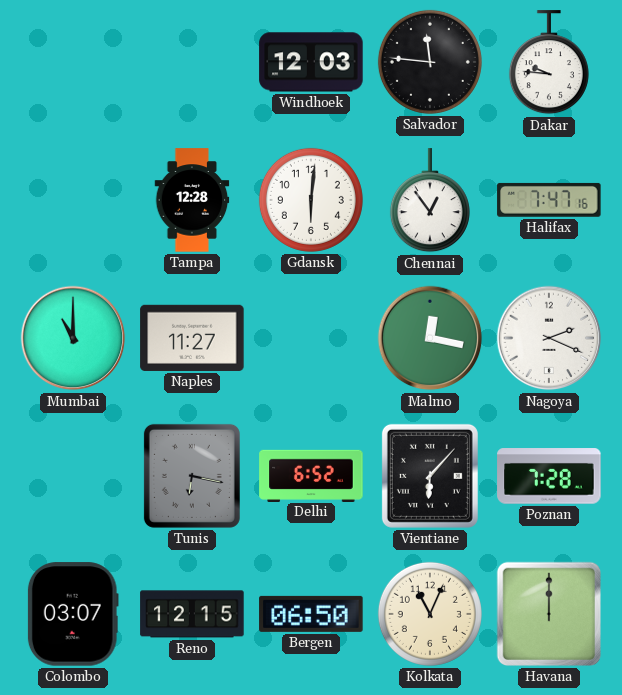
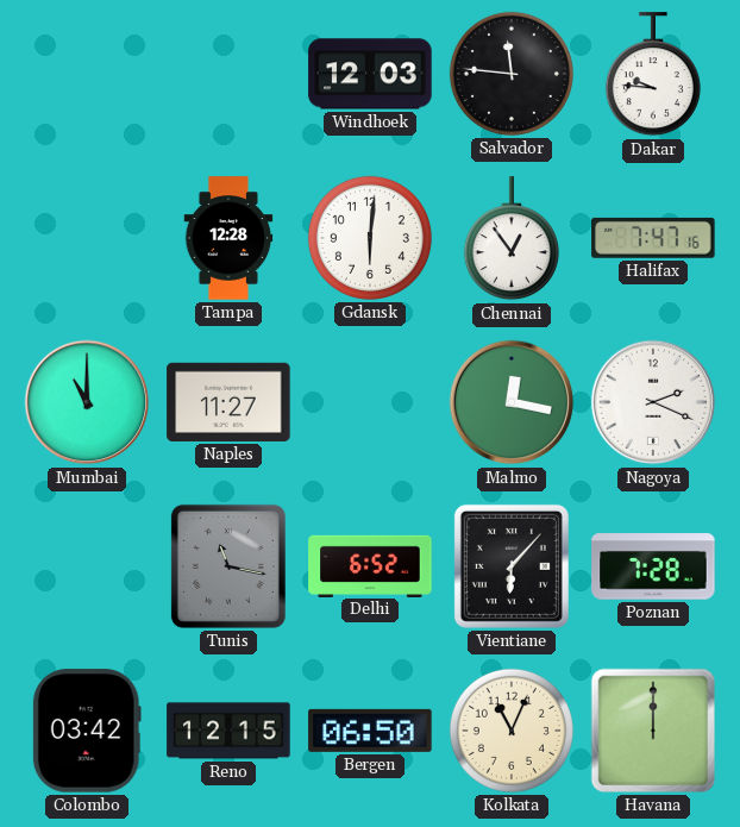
Tunis: 6:17 -> 11:17
Colombo: 03:07 -> 03:42
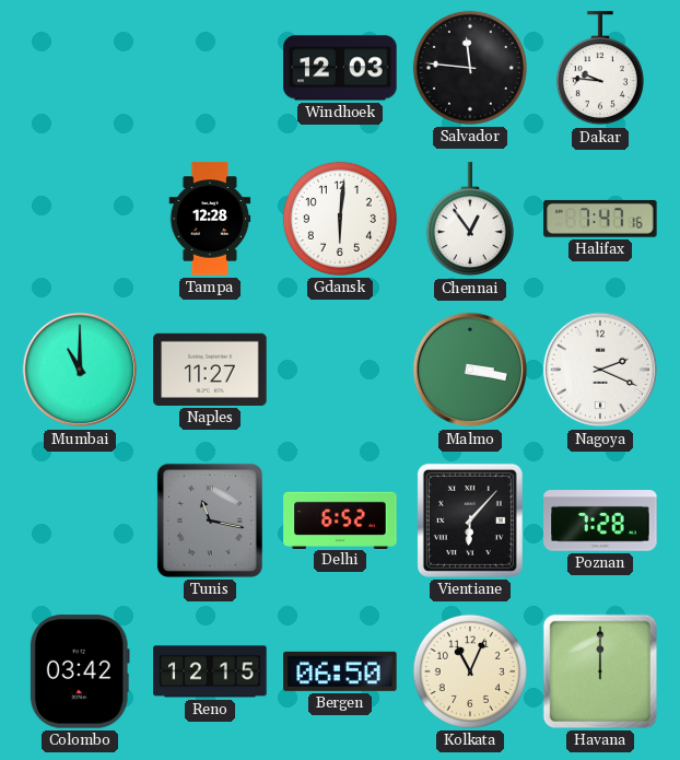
Malmo: 12:17 -> 3:17
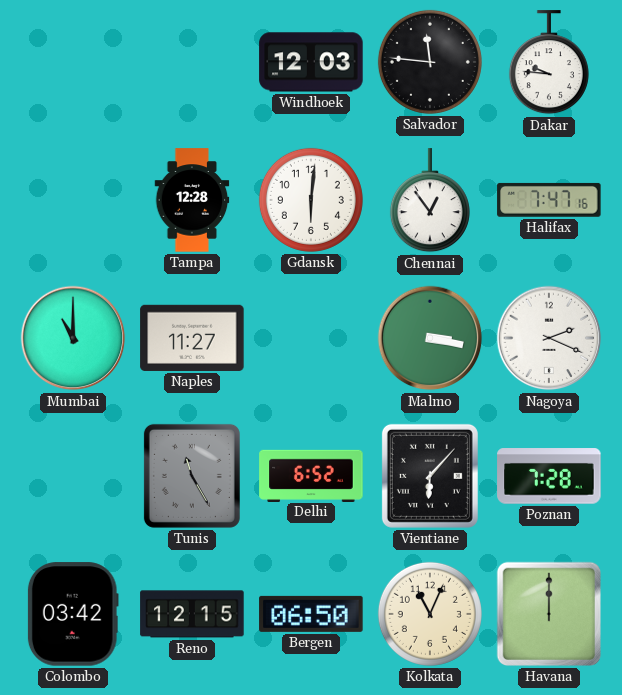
Tunis: 11:17 -> 11:25
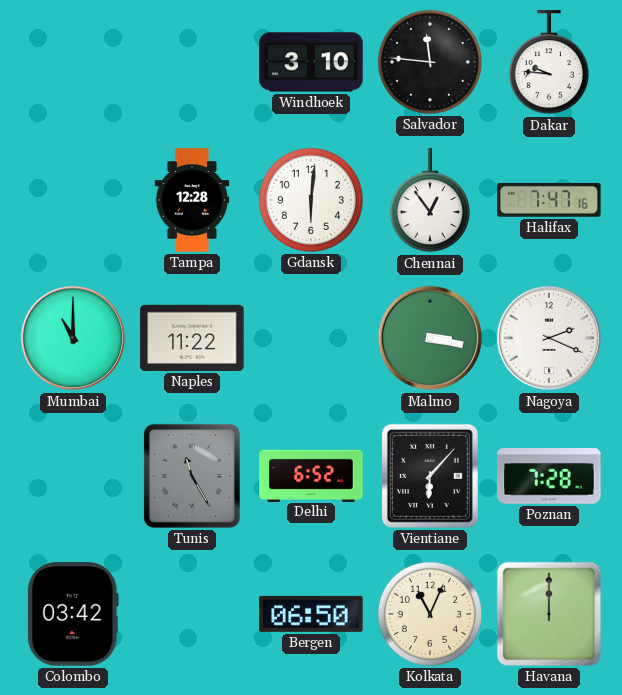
Windhoek: 12:03 -> 3:10
Naples: 11:27 -> 11:22
Reno: 12:15 -> none
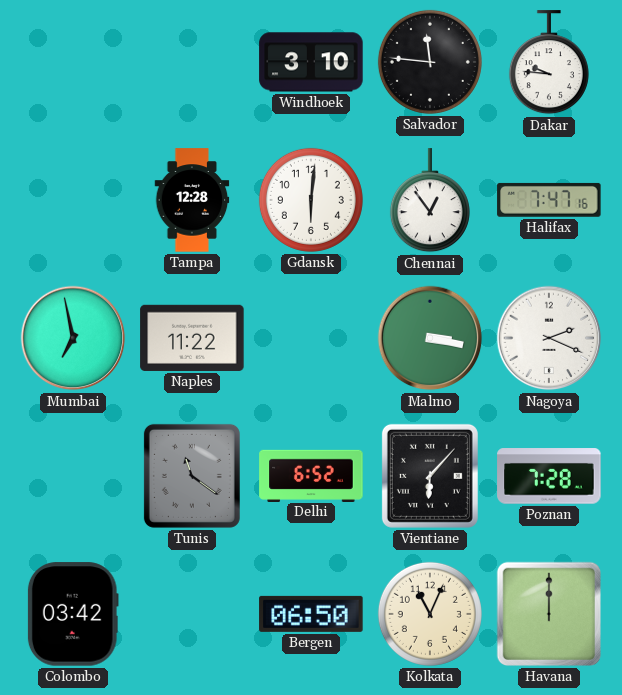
Mumbai: 11:00 -> 6:58
Tunis: 11:25 -> 11:21
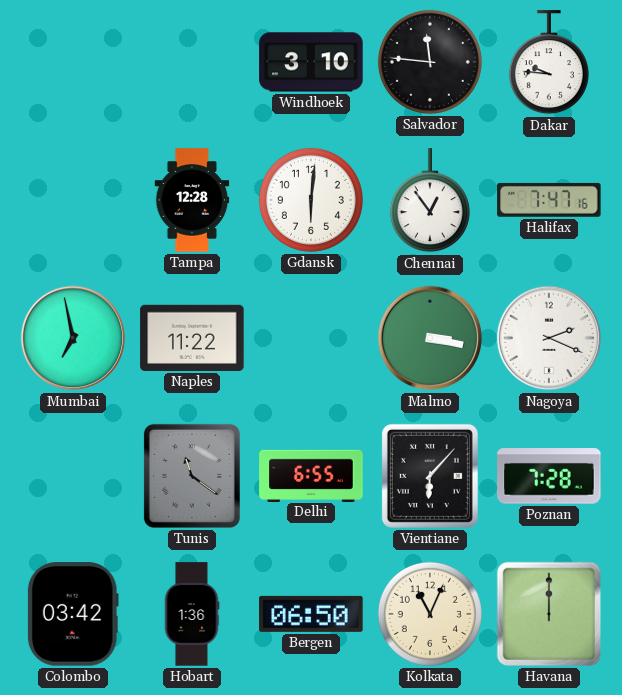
Delhi: 6:52 -> 6:55
Hobart: none -> 1:36
